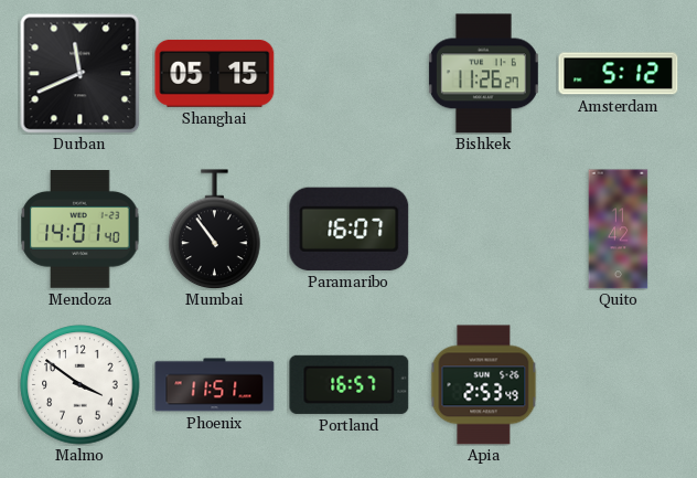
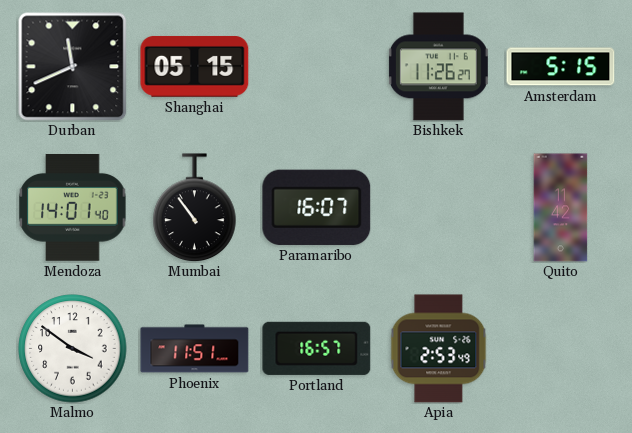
Amsterdam: 5:12 -> 5:15
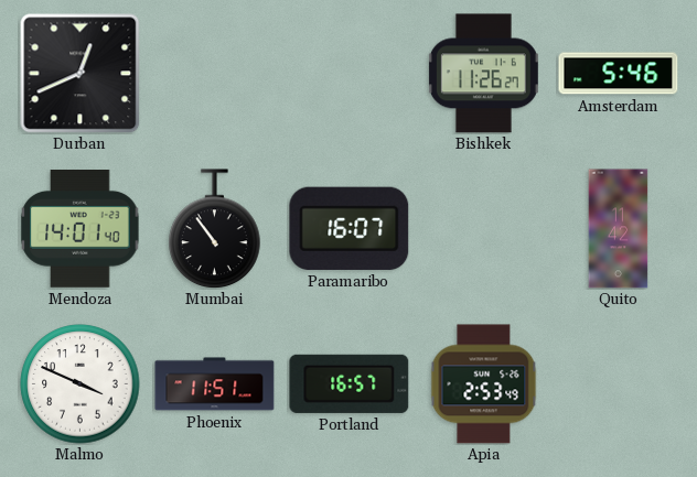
Durban: 11:41 -> 12:41
Shanghai: 05:15 -> none
Amsterdam: 5:15 -> 5:46
Malmo: 3:51 -> 3:49
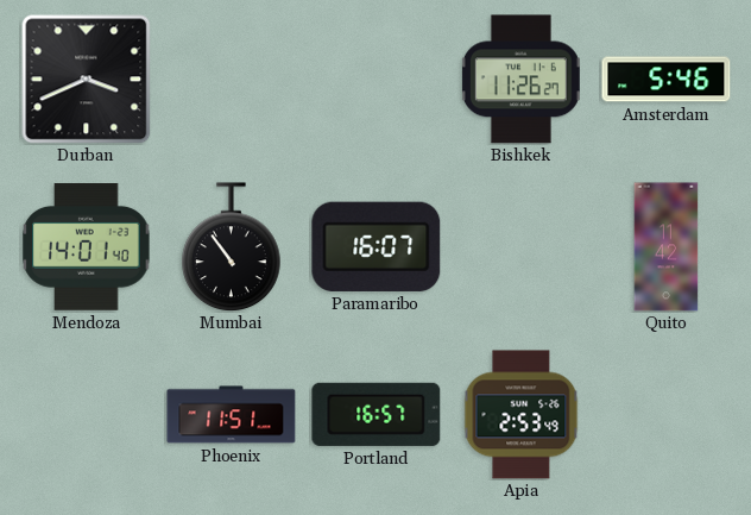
Durban: 12:41 -> 3:41
Malmo: 3:49 -> none
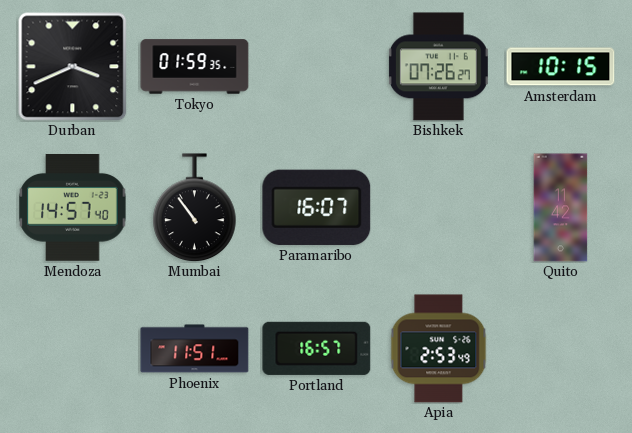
Tokyo: none -> 01:59
Bishkek: 11:26 -> 07:26
Amsterdam: 5:46 -> 10:15
Mendoza: 14:01 -> 14:57
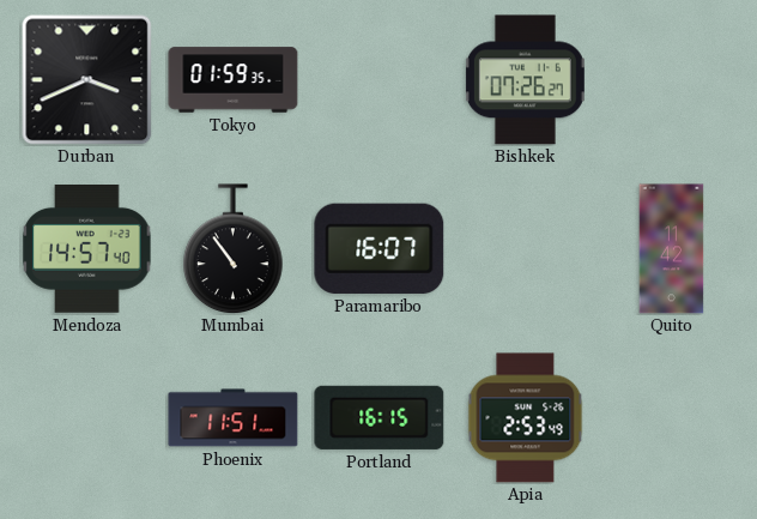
Amsterdam: 10:15 -> none
Portland: 16:57 -> 16:15
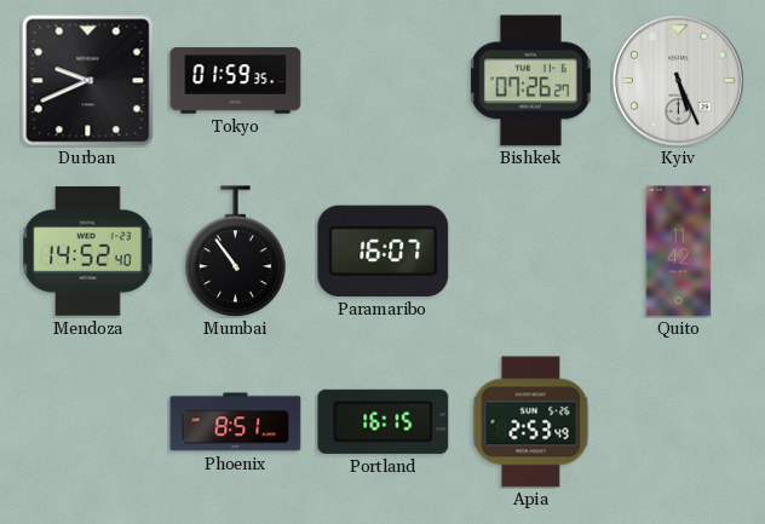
Durban: 3:41 -> 9:41
Kyiv: none -> 5:26
Mendoza: 14:57 -> 14:52
Phoenix: 11:51 -> 8:51
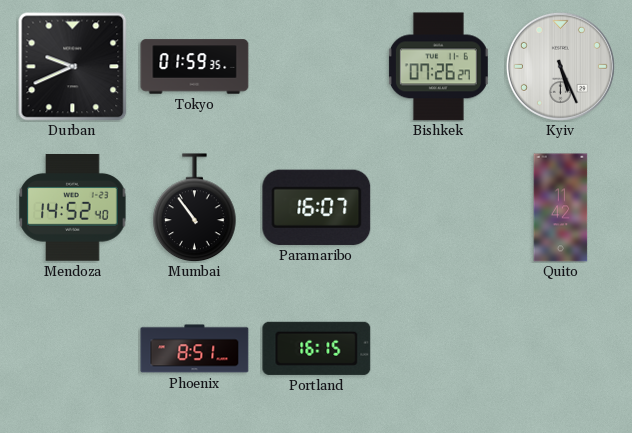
Apia: 2:53 -> none
